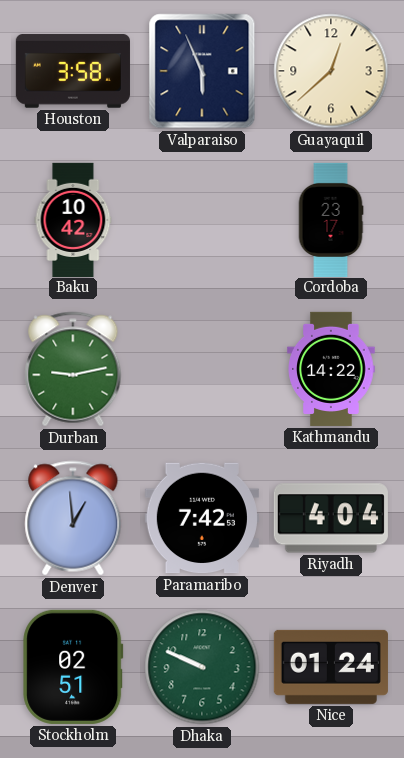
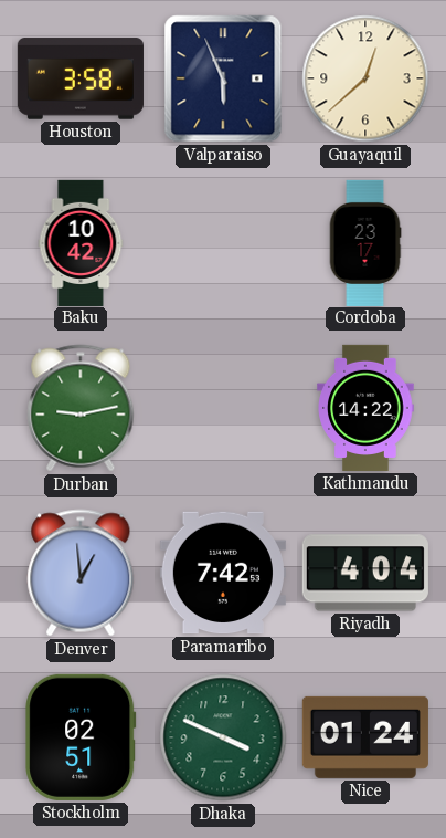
Dhaka: 9:49 -> 3:49
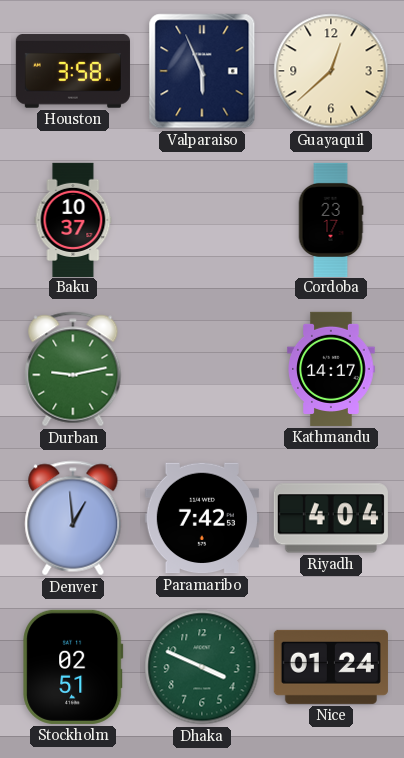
Baku: 10:42 -> 10:37
Kathmandu: 14:22 -> 14:17
